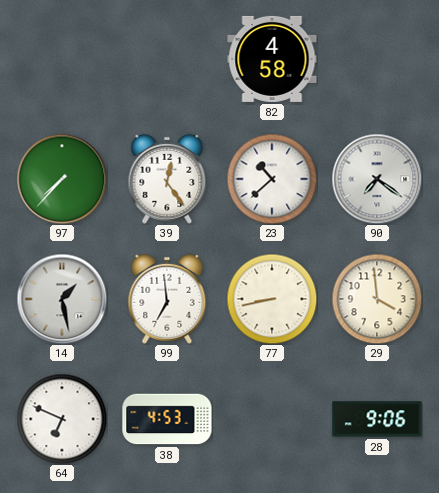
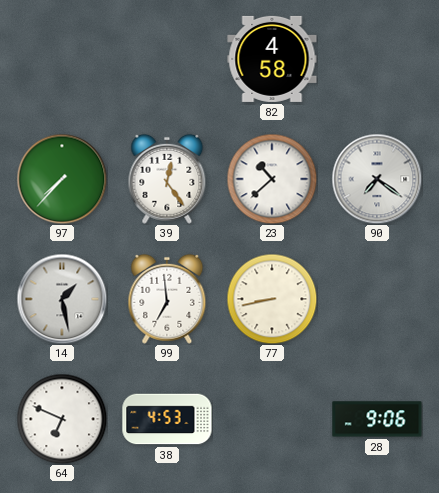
29: 3:59 -> none
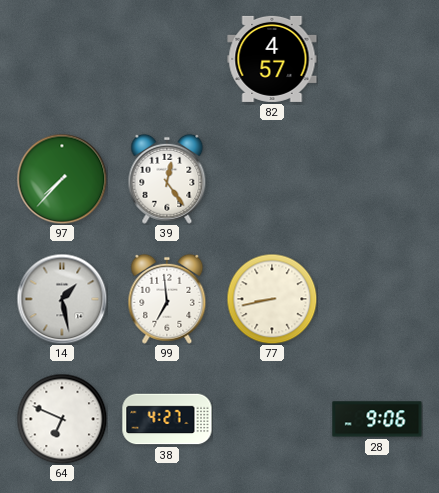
82: 4:58 -> 4:57
23: 10:38 -> none
90: 7:21 -> none
38: 4:53 -> 4:27
